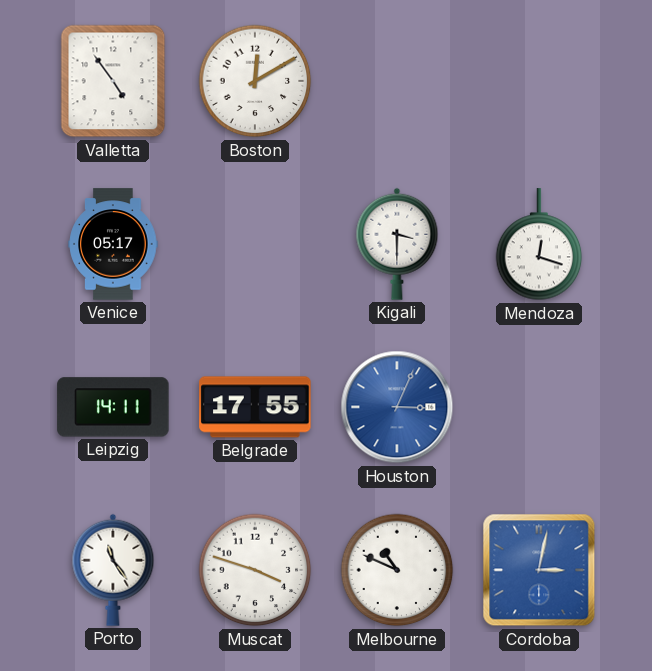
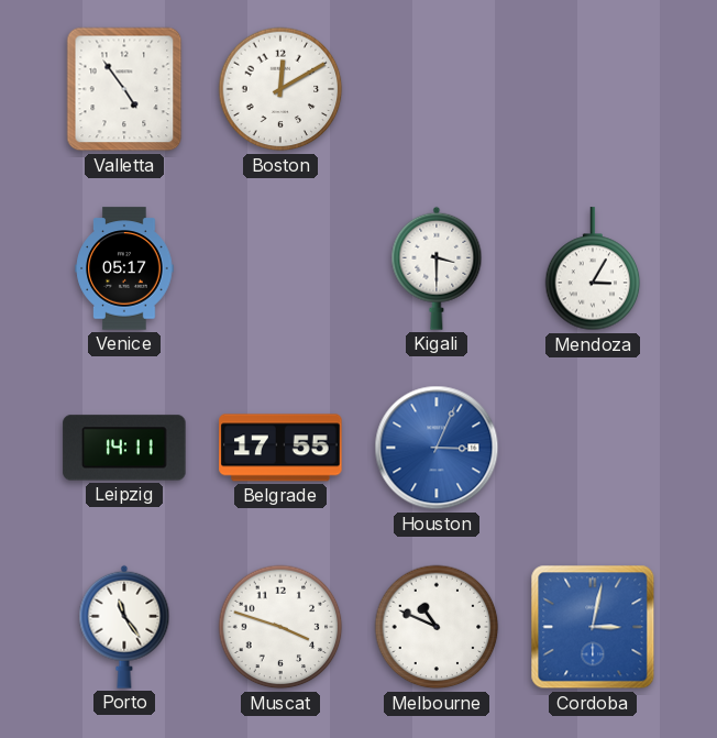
Mendoza: 12:18 -> 3:05
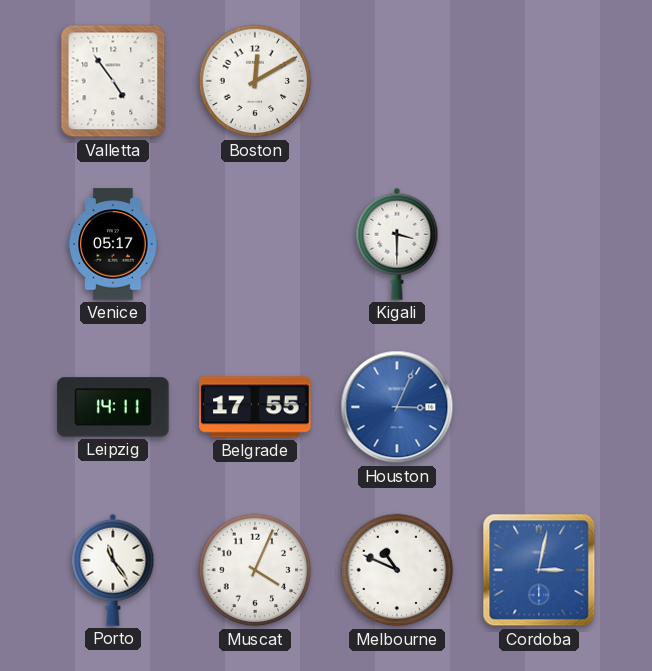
Mendoza: 3:05 -> none
Muscat: 3:48 -> 4:04
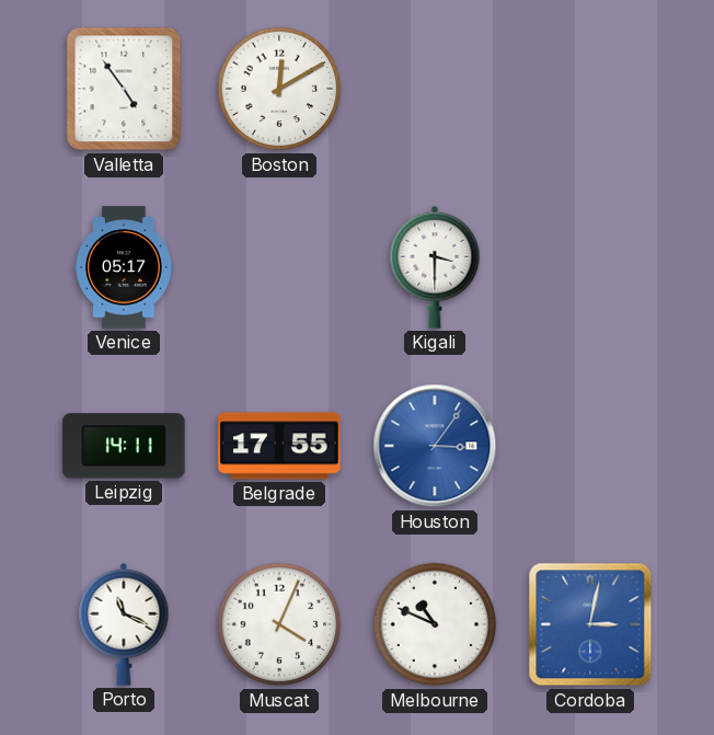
Houston: 3:04 -> 3:06
Porto: 11:24 -> 11:19
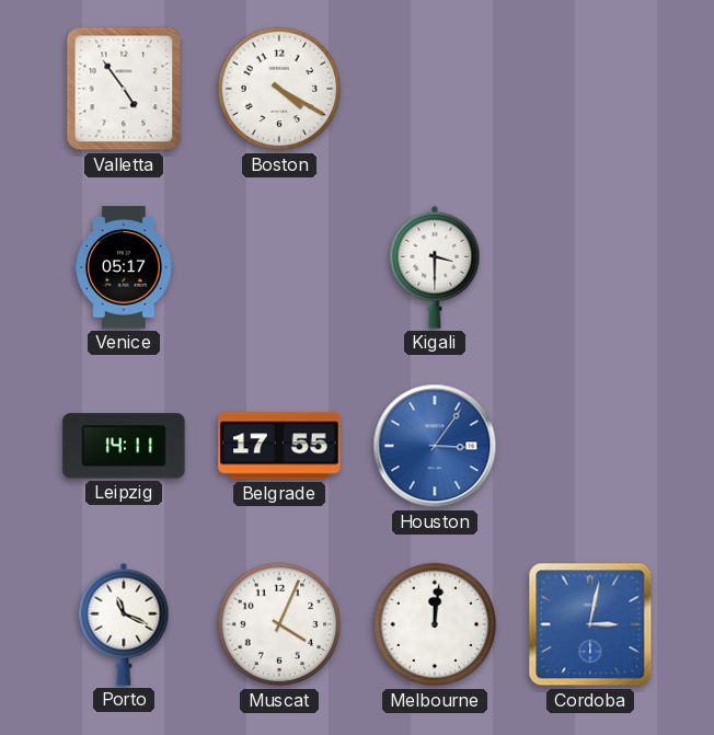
Boston: 12:10 -> 4:20
Melbourne: 10:49 -> 12:01
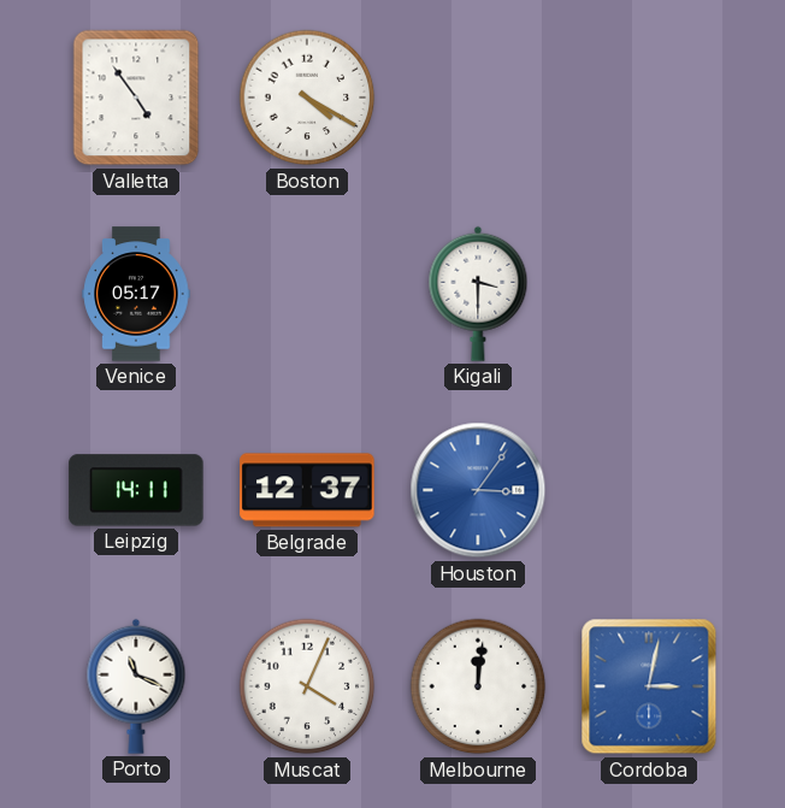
Belgrade: 17:55 -> 12:37
